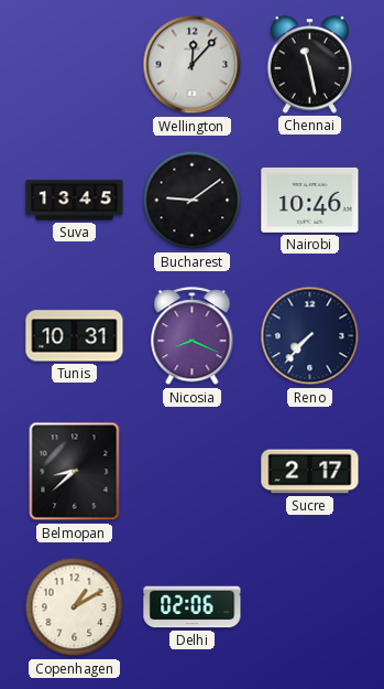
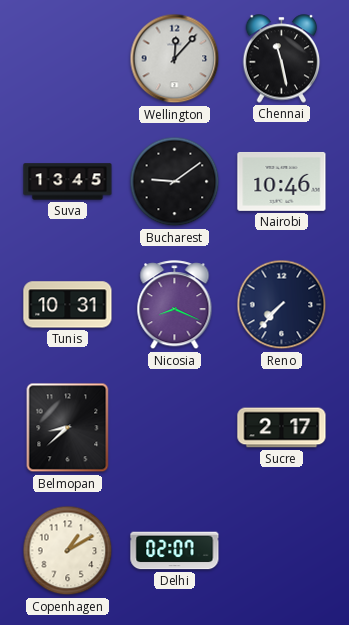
Delhi: 02:06 -> 02:07
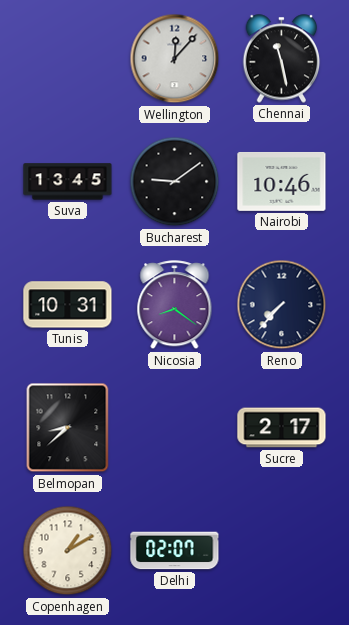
Nicosia: 8:19 -> 8:21
